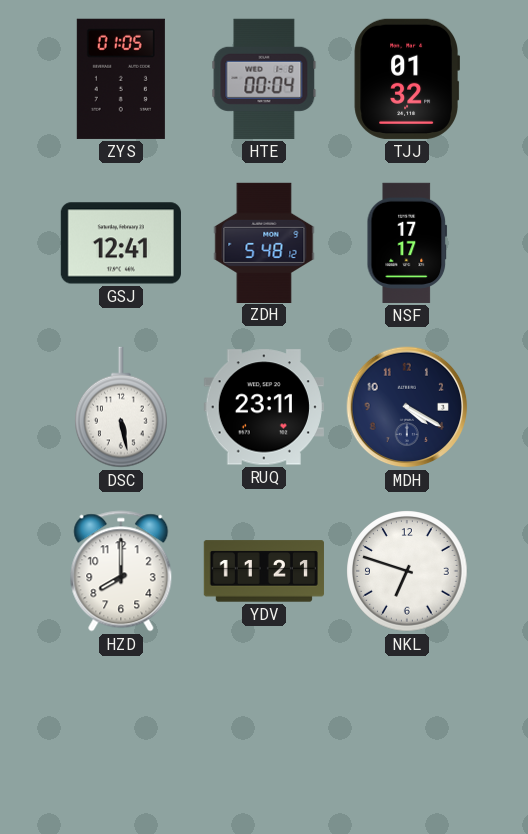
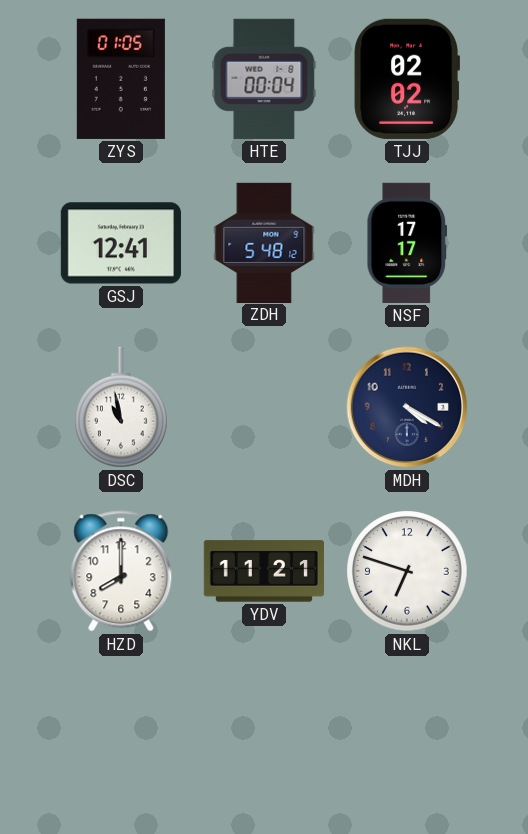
TJJ: 01:32 -> 02:02
DSC: 5:28 -> 10:58
RUQ: 23:11 -> none
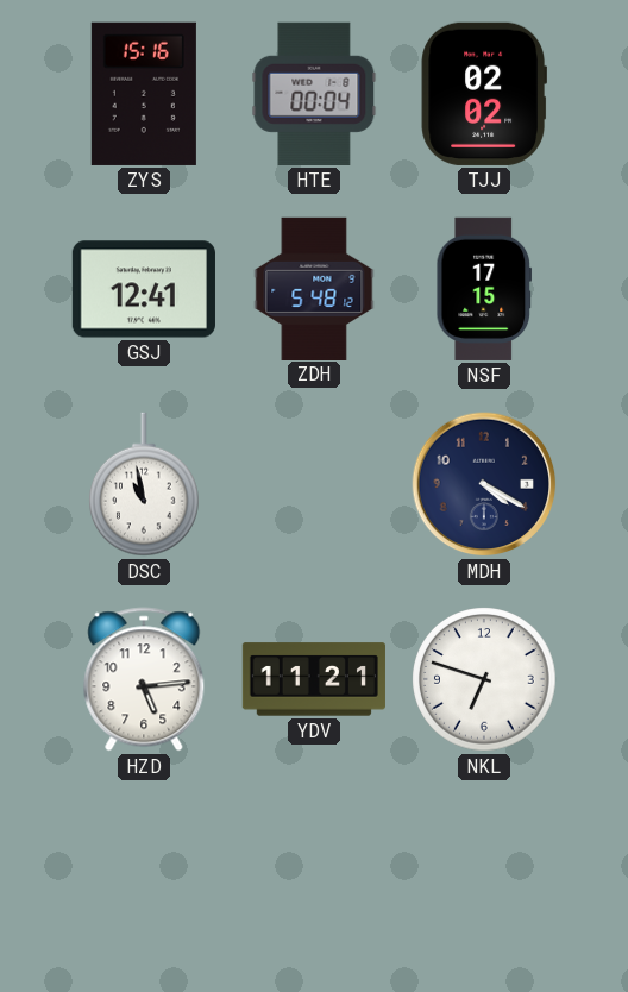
ZYS: 01:05 -> 15:16
NSF: 17:17 -> 17:15
HZD: 8:00 -> 5:14
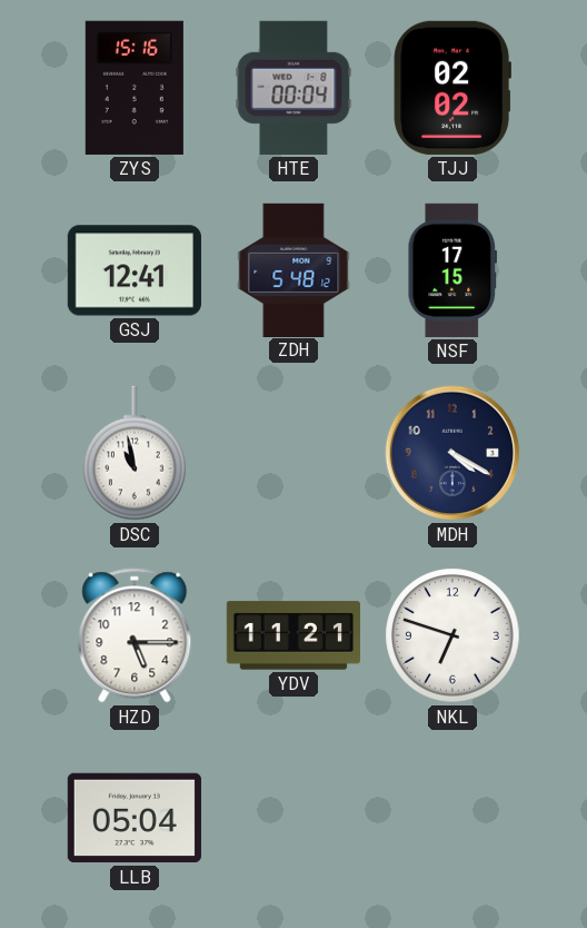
HZD: 5:14 -> 5:15
LLB: none -> 05:04
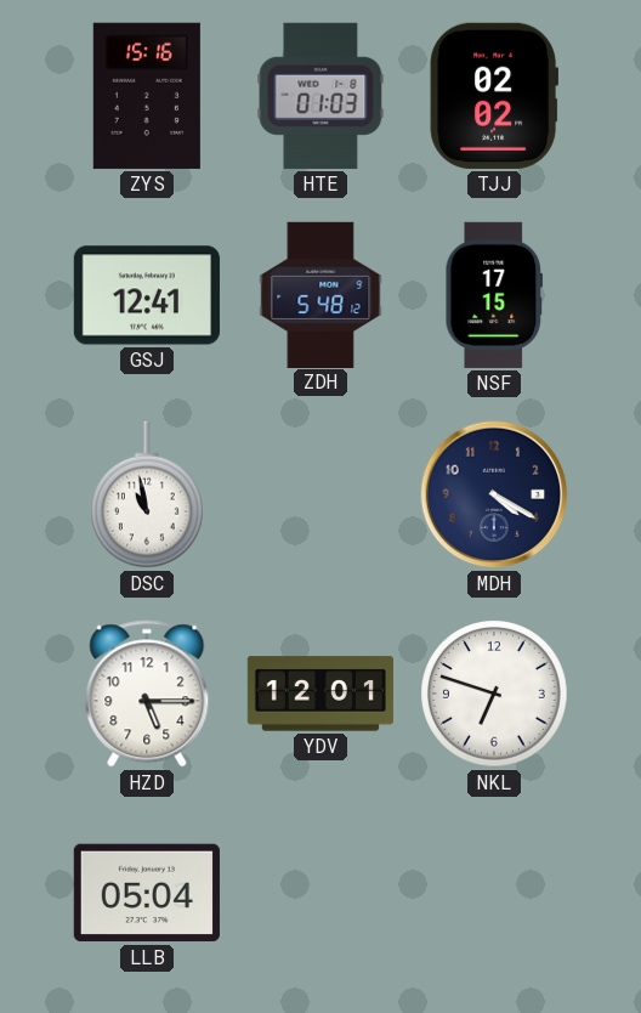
HTE: 00:04 -> 01:03
YDV: 11:21 -> 12:01
